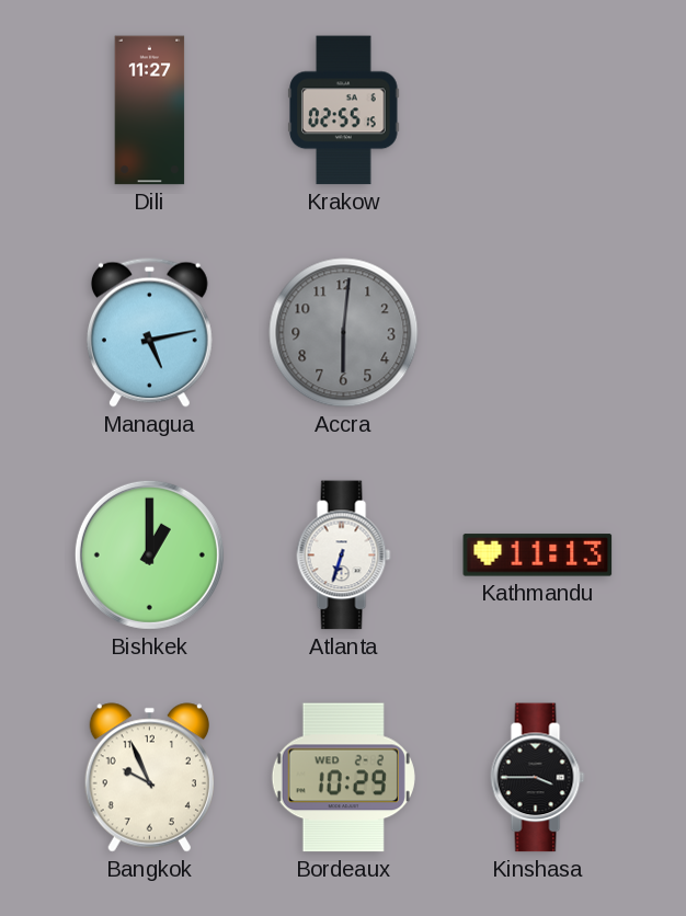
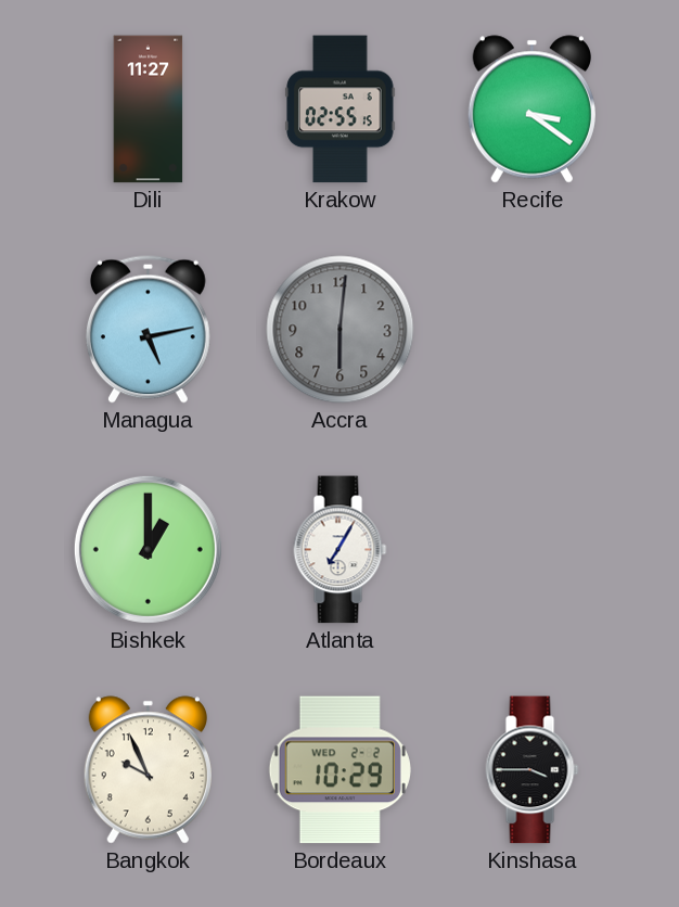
Recife: none -> 3:21
Atlanta: 6:33 -> 7:05
Kathmandu: 11:13 -> none
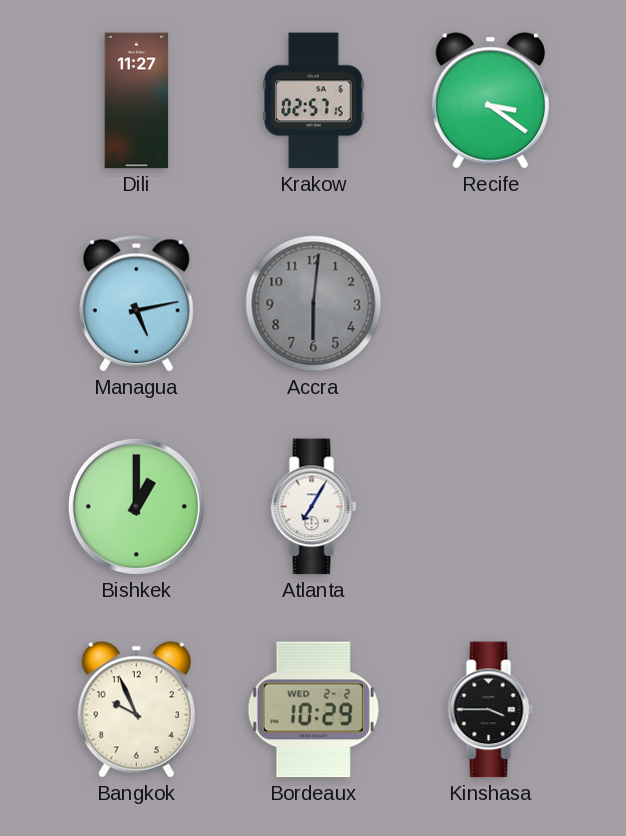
Krakow: 02:55 -> 02:57
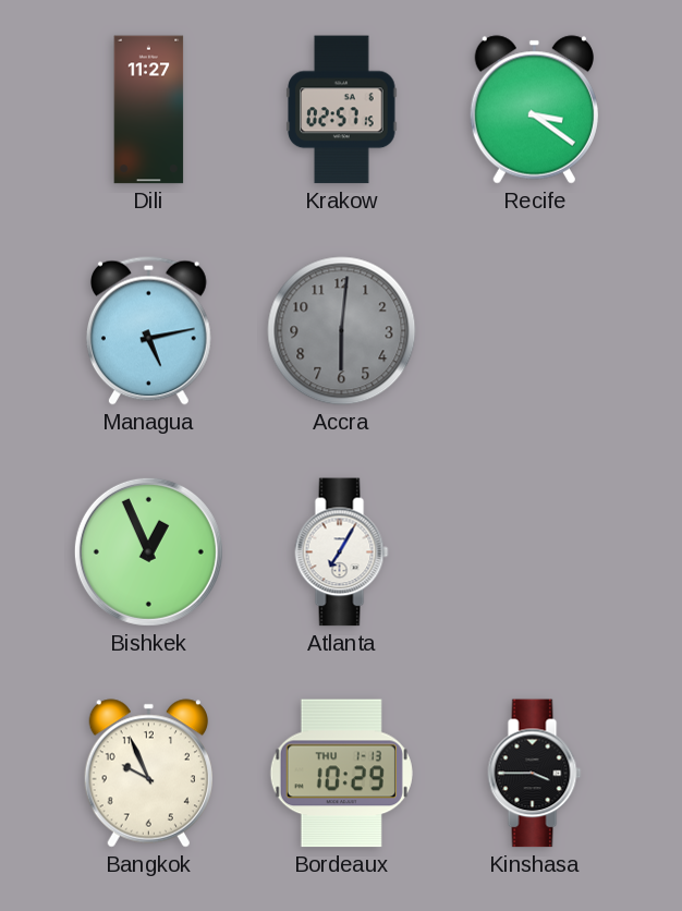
Bishkek: 1:00 -> 12:56
Bordeaux date: WED 2-2 -> THU 1-13
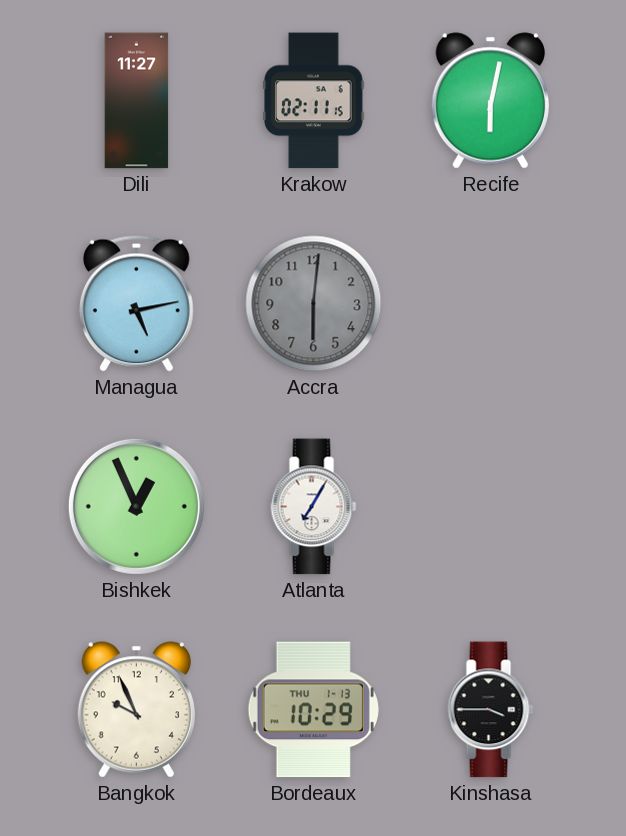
Krakow: 02:57 -> 02:11
Recife: 3:21 -> 6:02
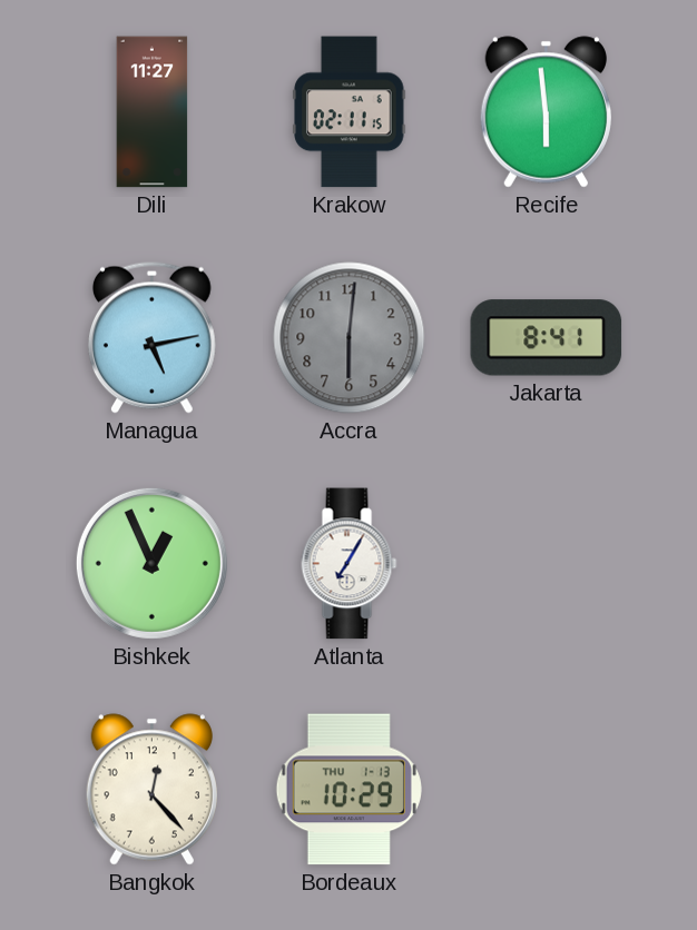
Recife: 6:02 -> 5:59
Jakarta: none -> 8:41
Bangkok: 9:56 -> 12:23
Kinshasa: 3:45 -> none
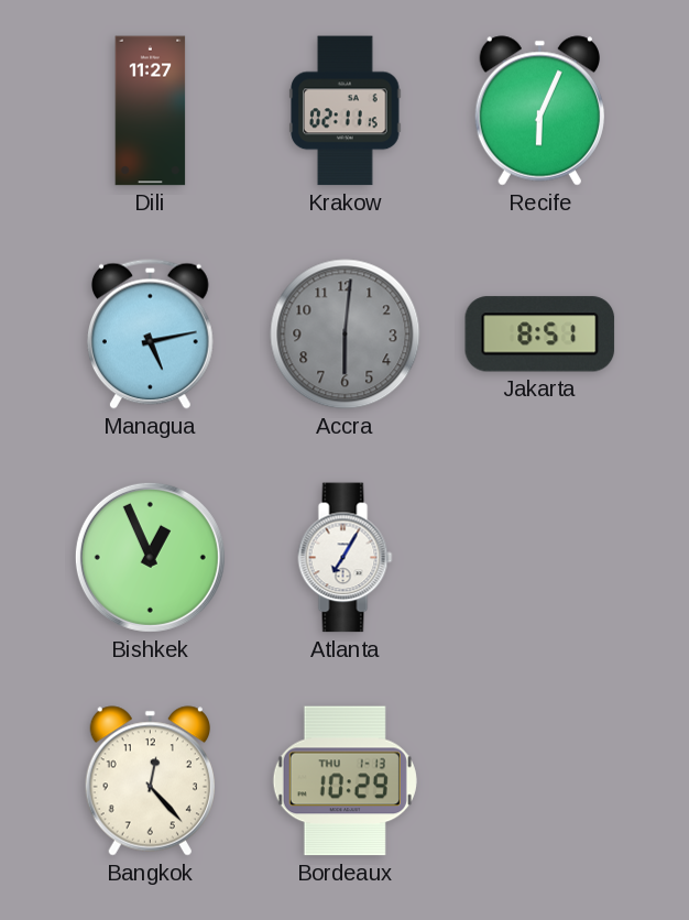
Recife: 5:59 -> 6:04
Jakarta: 8:41 -> 8:51
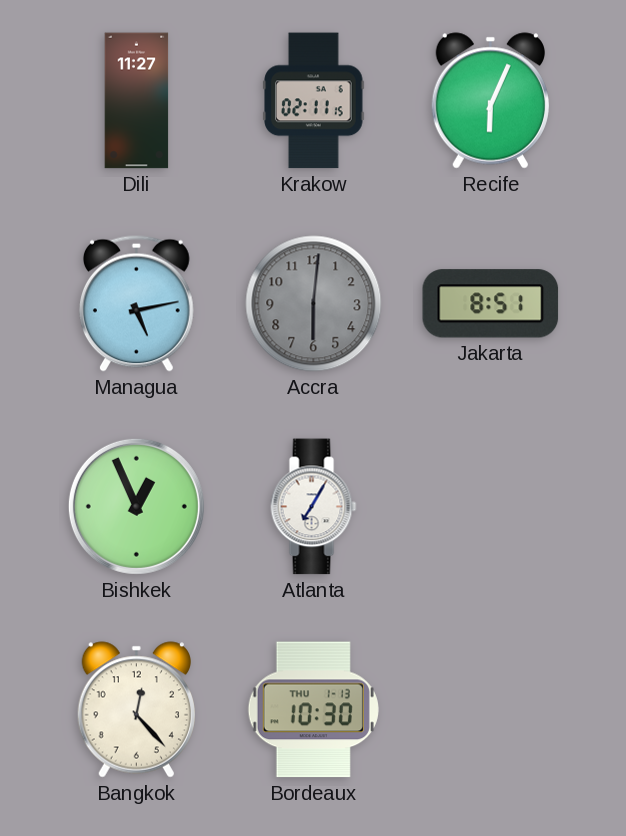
Bordeaux: 10:29 -> 10:30
